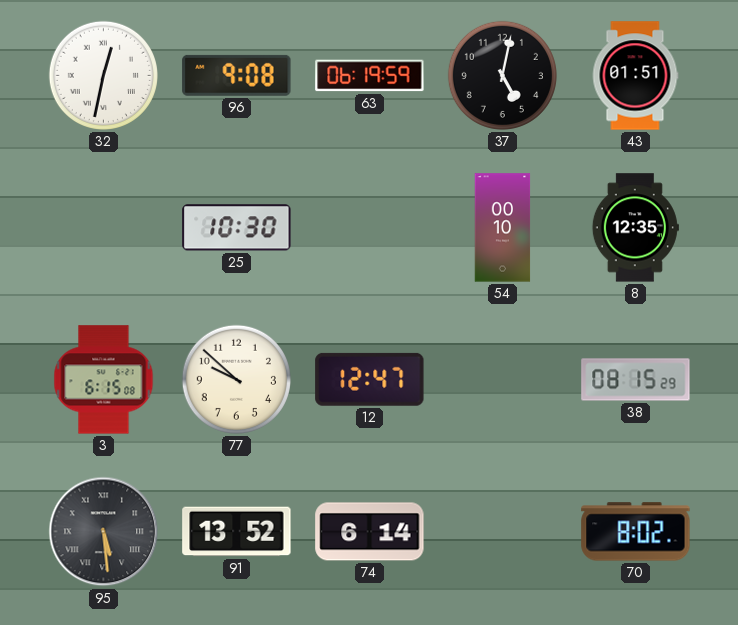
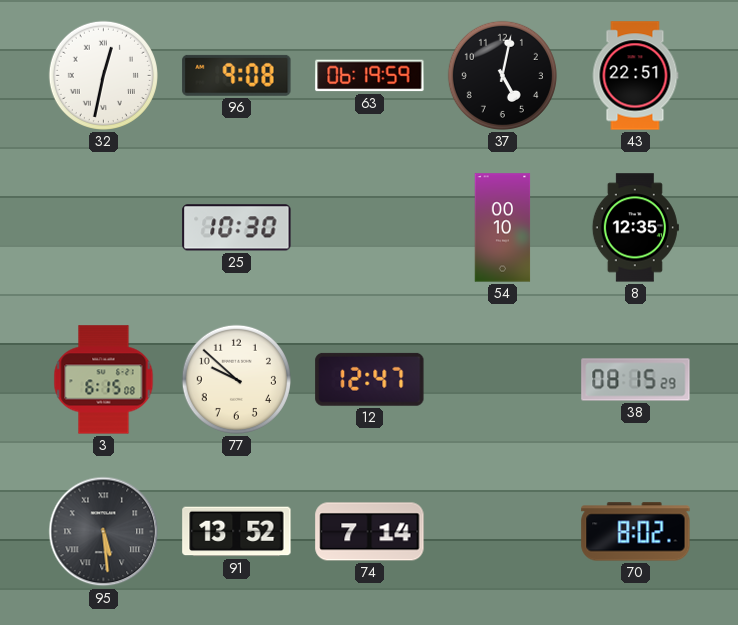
43: 01:51 -> 22:51
74: 6:14 -> 7:14
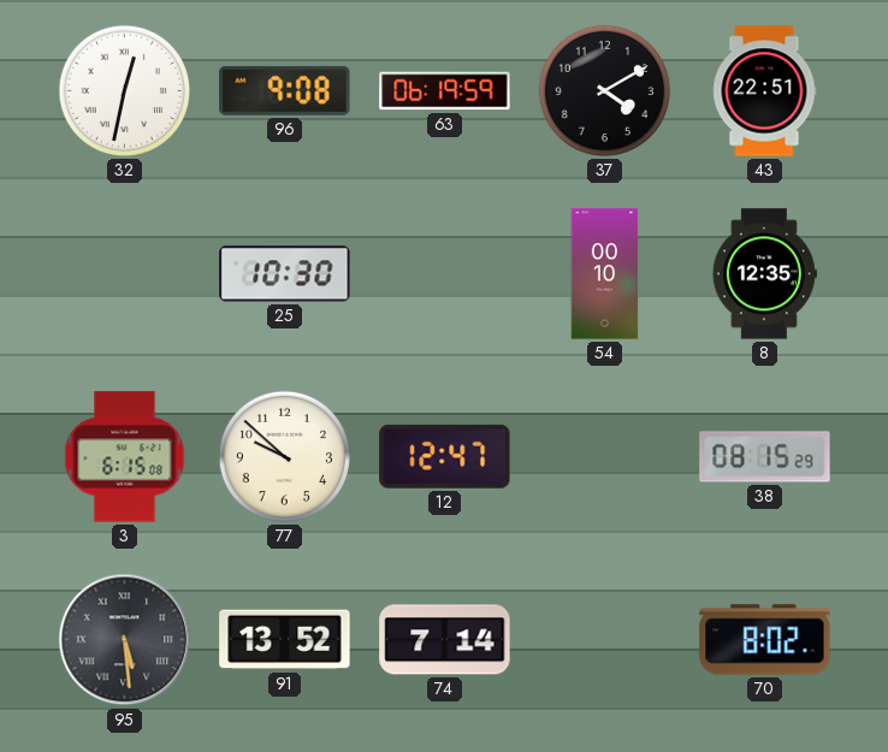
37: 5:02 -> 4:10
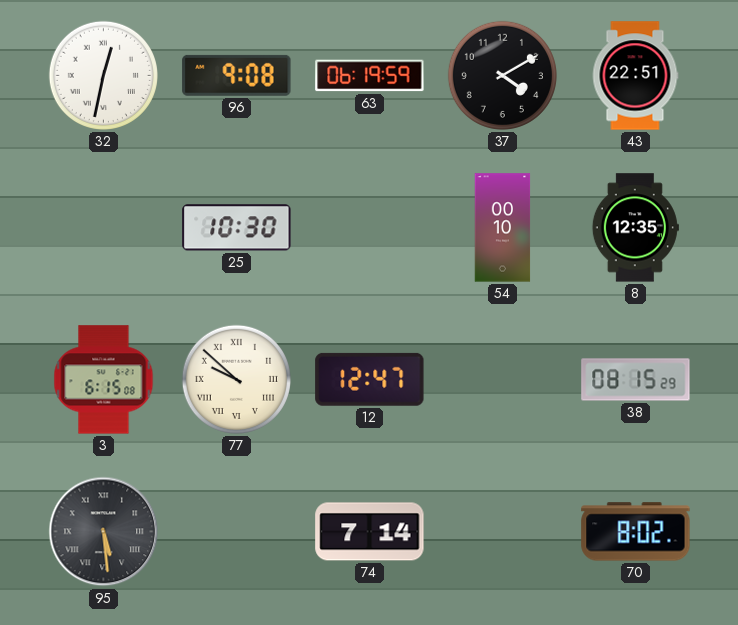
77 numerals: Arabic -> Roman
91: 13:52 -> none
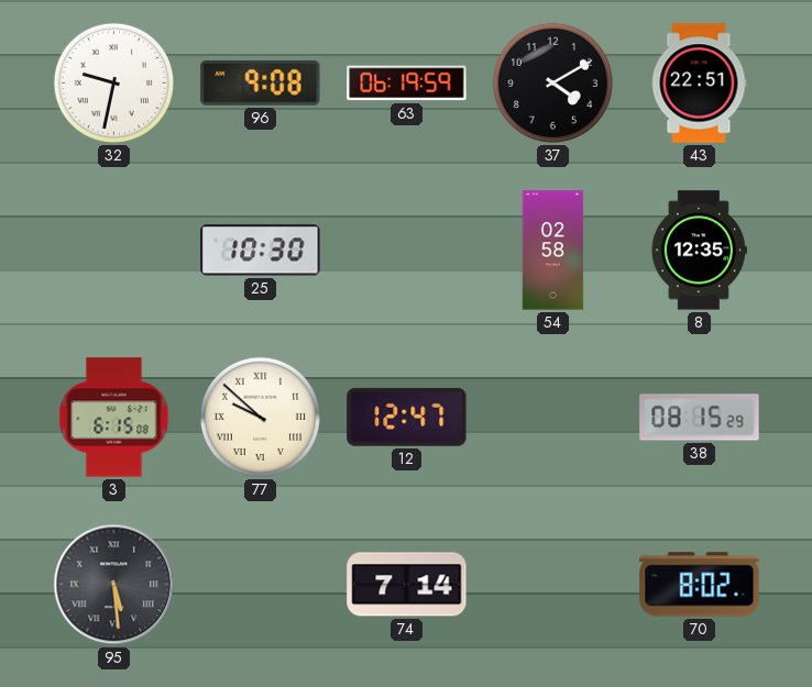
32: 12:32 -> 9:32
54: 00:10 -> 02:58
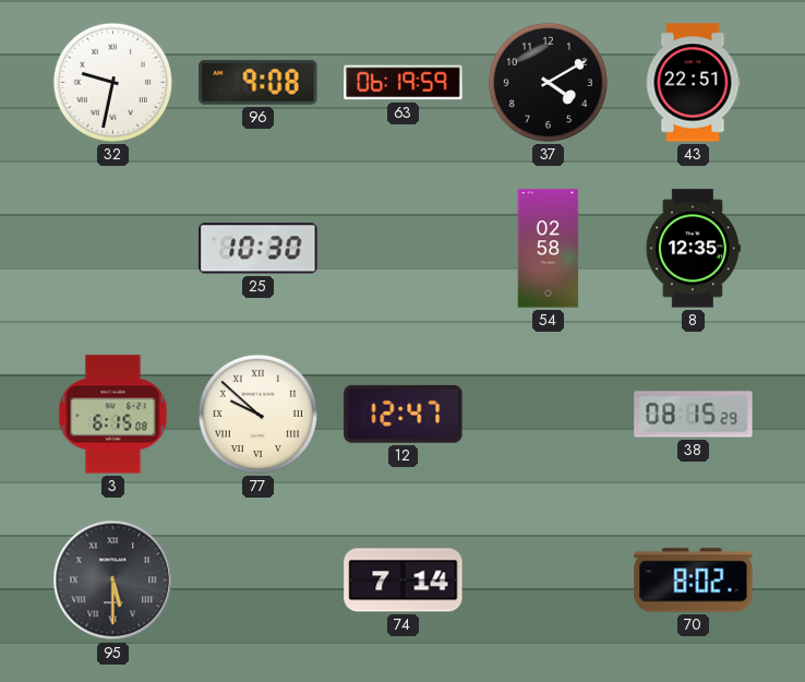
95: 5:29 -> 5:30
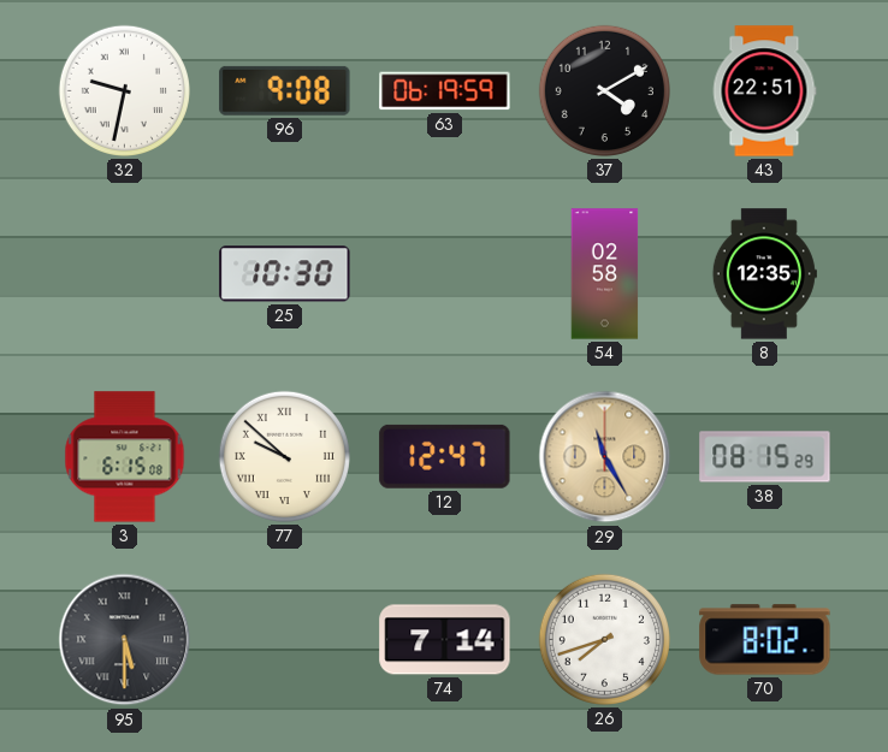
29: none -> 11:25
26: none -> 7:42
